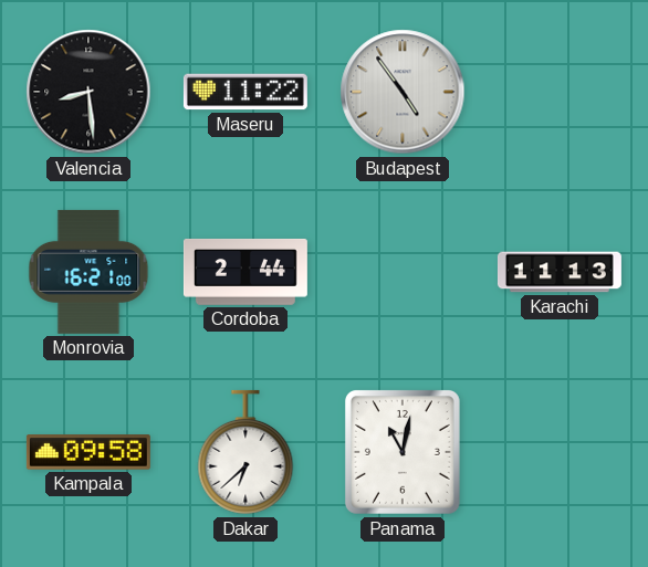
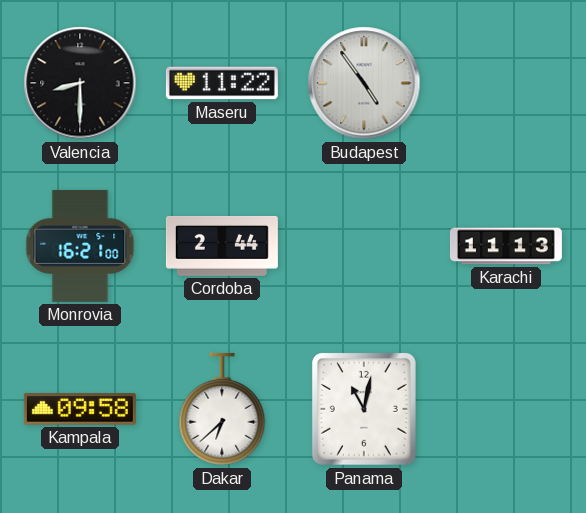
Valencia: 8:29 -> 8:30
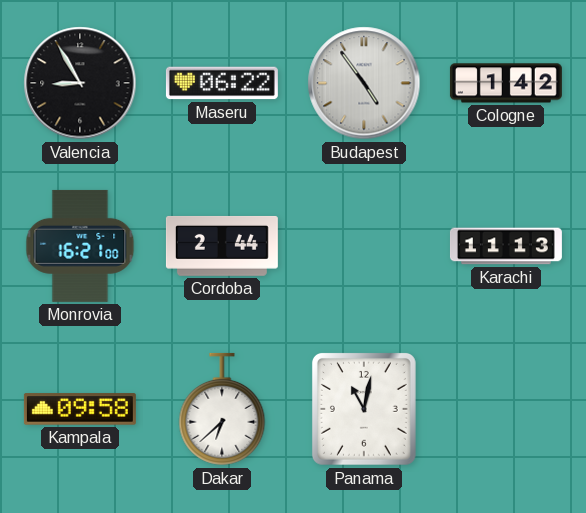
Valencia: 8:30 -> 8:55
Maseru: 11:22 -> 06:22
Cologne: none -> 1:42
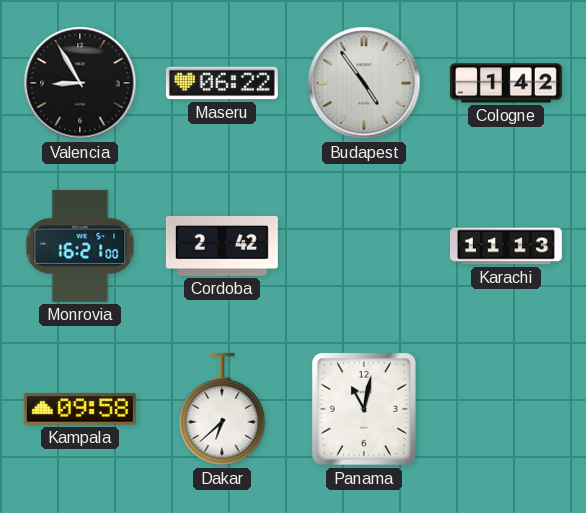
Cordoba: 2:44 -> 2:42
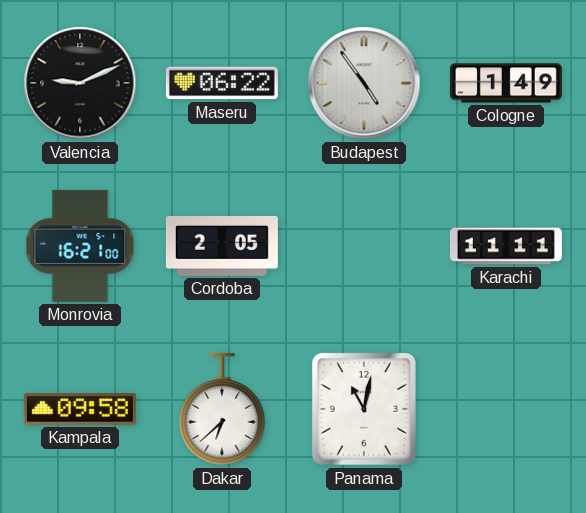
Valencia: 8:55 -> 9:11
Cologne: 1:42 -> 1:49
Cordoba: 2:42 -> 2:05
Karachi: 11:13 -> 11:11
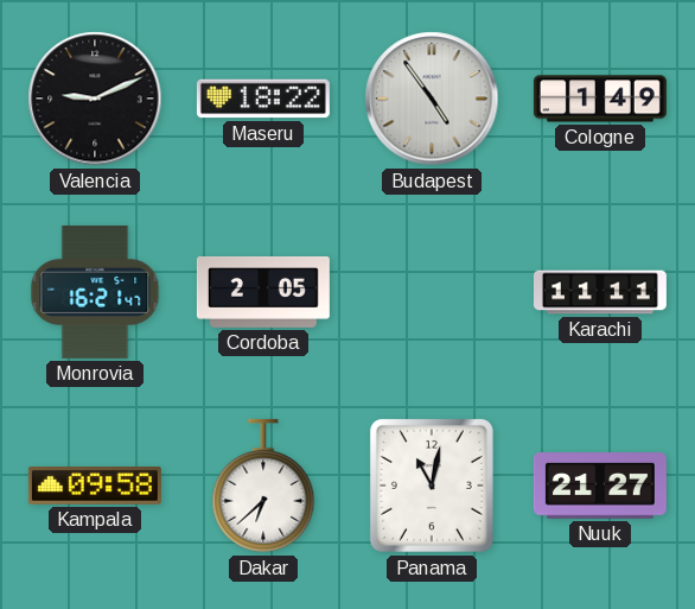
Maseru: 06:22 -> 18:22
Monrovia: 16:21:00 -> 16:21:47
Nuuk: none -> 21:27
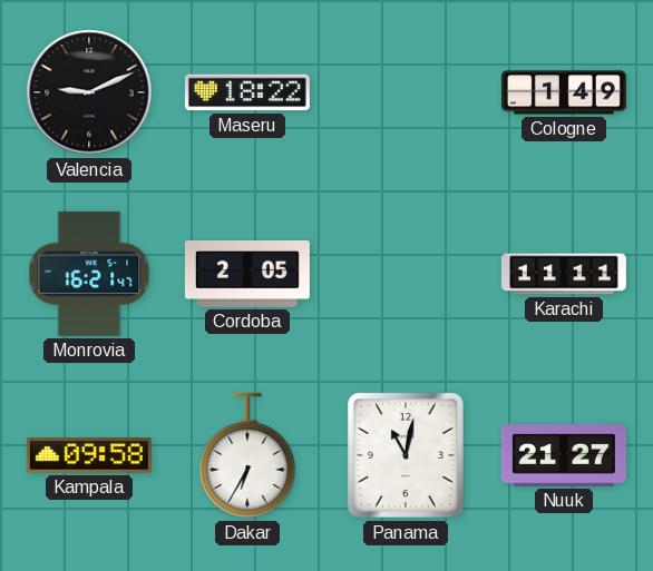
Budapest: 4:54 -> none
Dakar: 6:38 -> 6:35
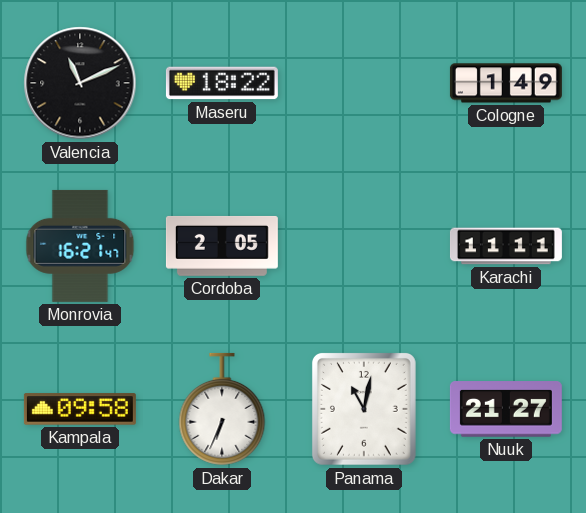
Valencia: 9:11 -> 11:11
Dakar: 6:35 -> 6:34
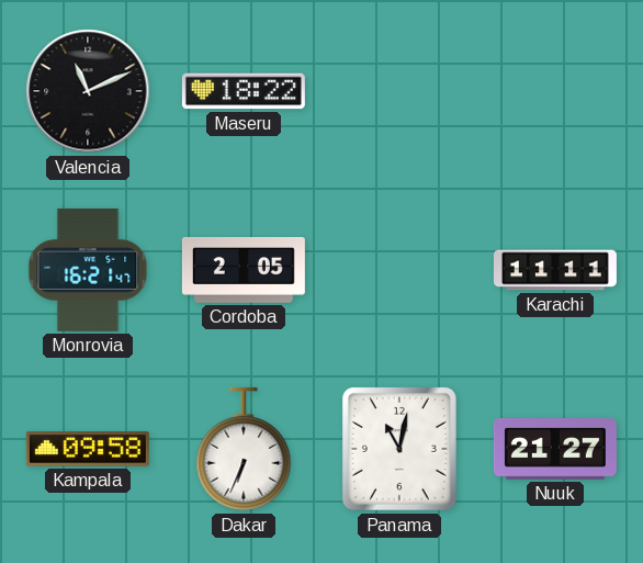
Cologne: 1:49 -> none
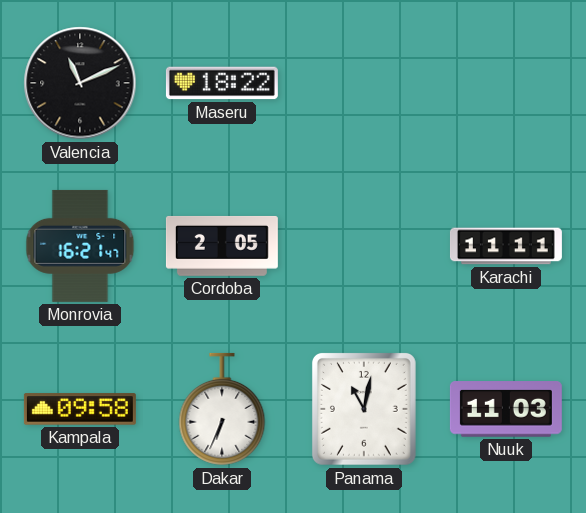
Nuuk: 21:27 -> 11:03
